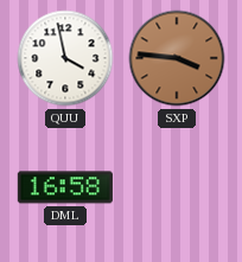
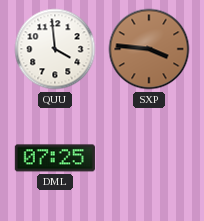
QUU: 3:58 -> 3:59
DML: 16:58 -> 07:25
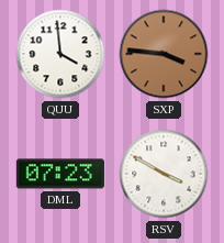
DML: 07:25 -> 07:23
RSV: none -> 3:50
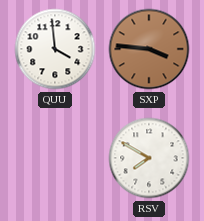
DML: 07:23 -> none
RSV: 3:50 -> 7:50
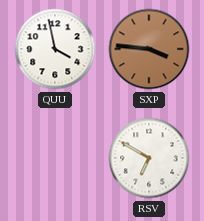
QUU: 3:59 -> 3:58
RSV: 7:50 -> 6:50
